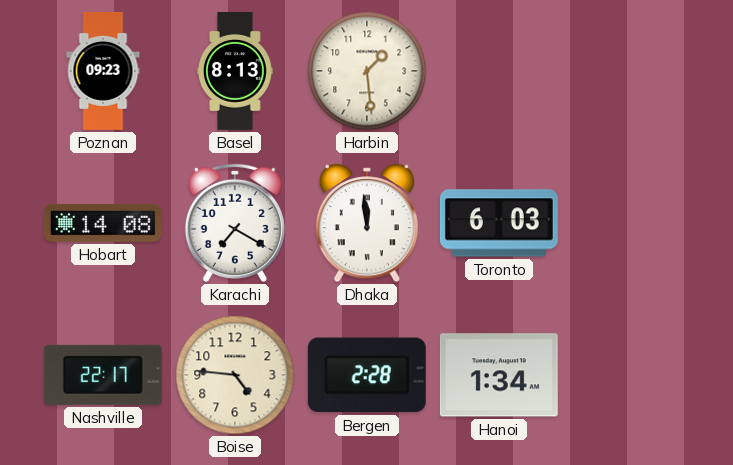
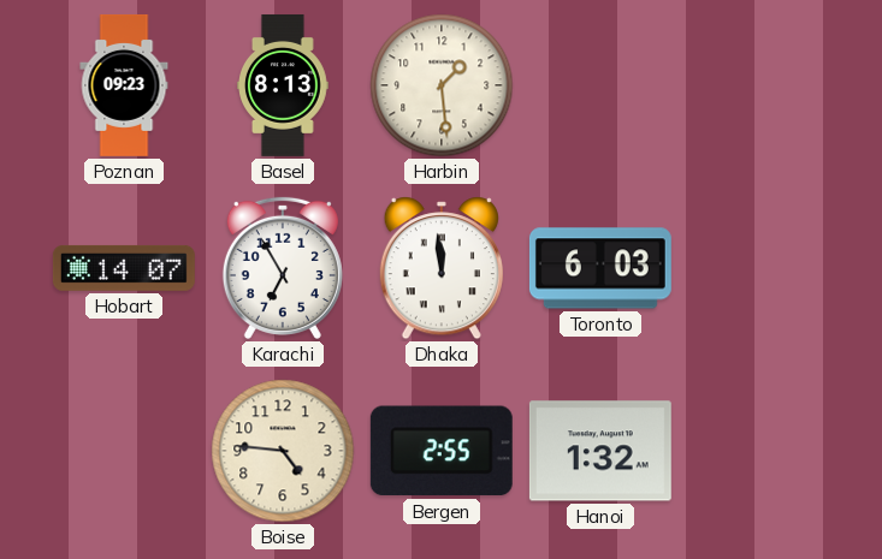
Hobart: 14:08 -> 14:07
Karachi: 7:20 -> 6:55
Nashville: 22:17 -> none
Bergen: 2:28 -> 2:55
Hanoi: 1:34 -> 1:32
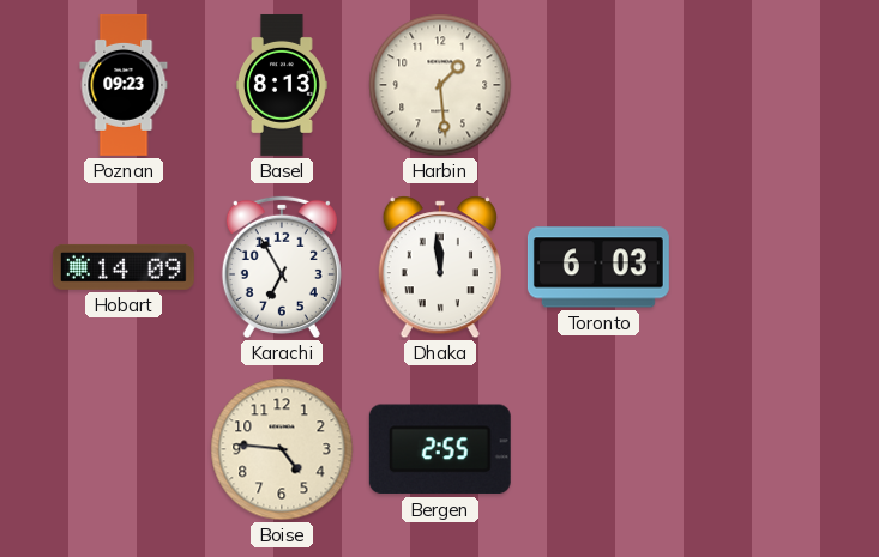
Hobart: 14:07 -> 14:09
Hanoi: 1:32 -> none
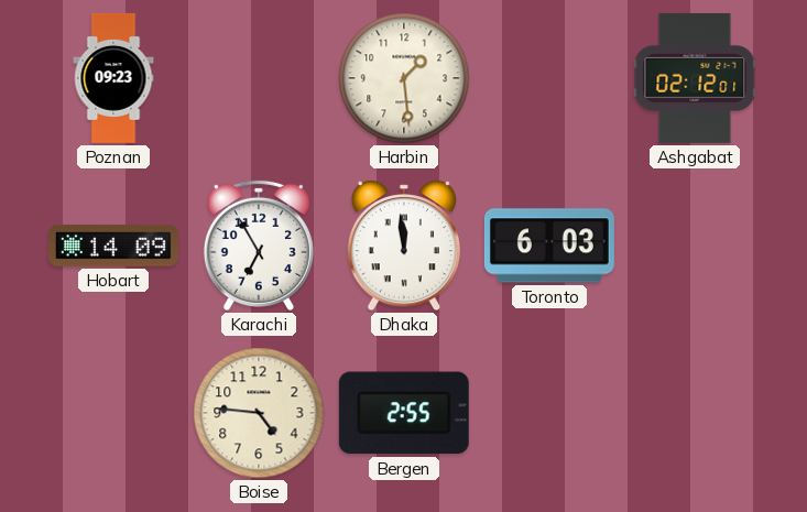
Basel: 8:13 -> none
Ashgabat: none -> 02:12
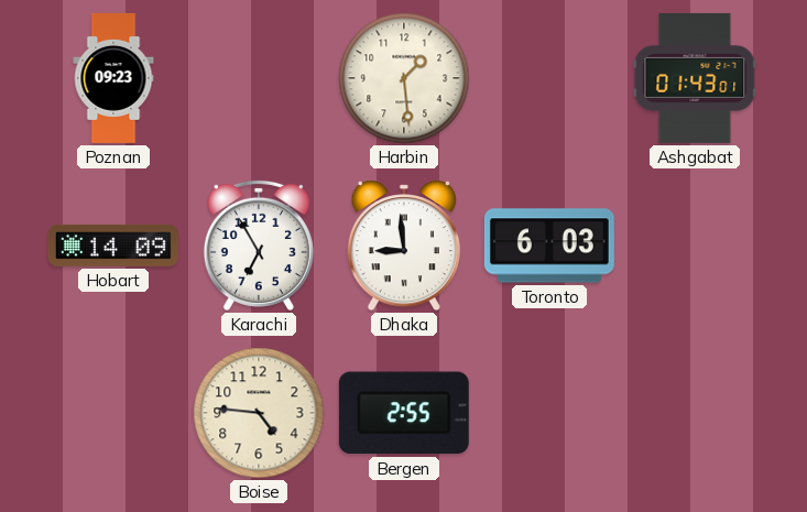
Ashgabat: 02:12 -> 01:43
Dhaka: 11:59 -> 8:59
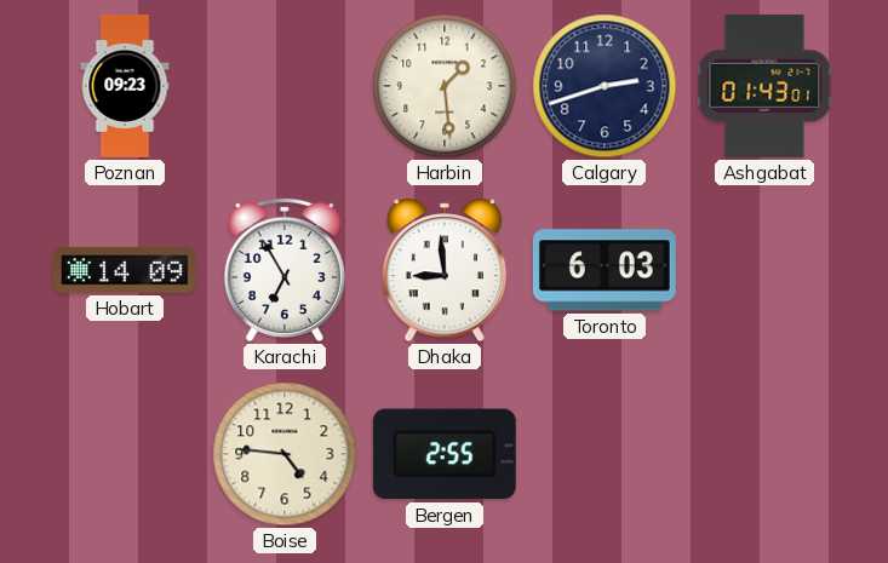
Calgary: none -> 2:42
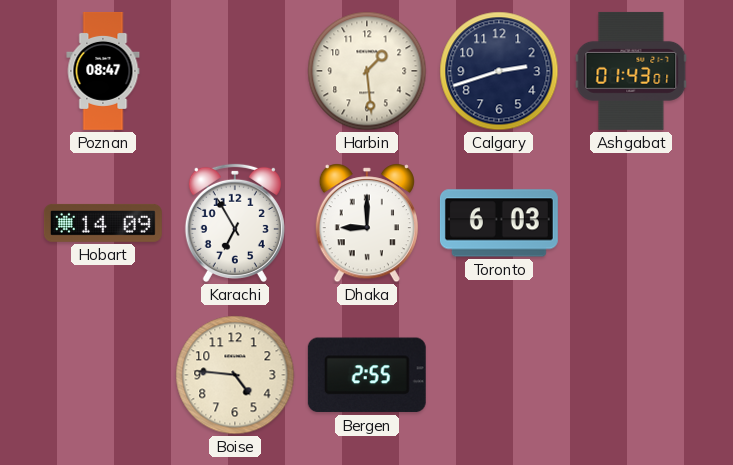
Poznan: 09:23 -> 08:47
Dhaka: 8:59 -> 9:00
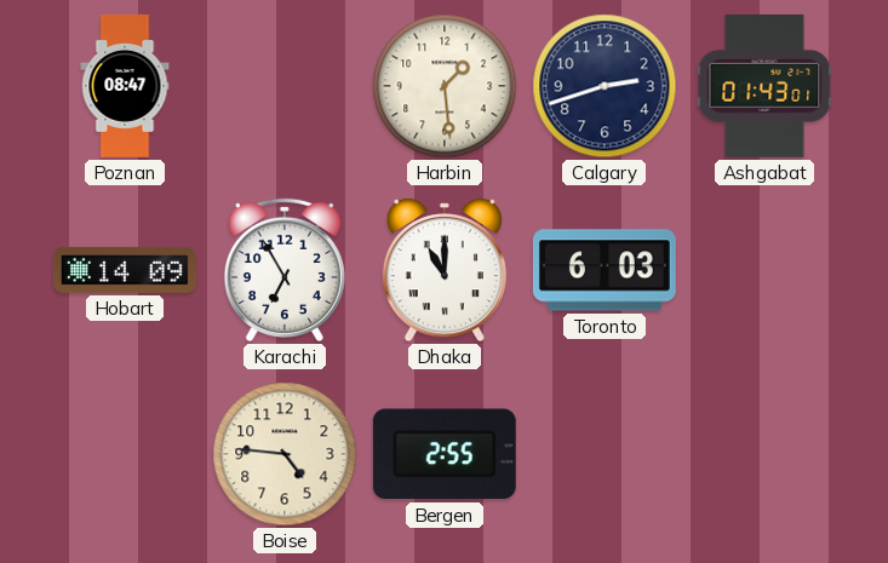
Dhaka: 9:00 -> 11:00
